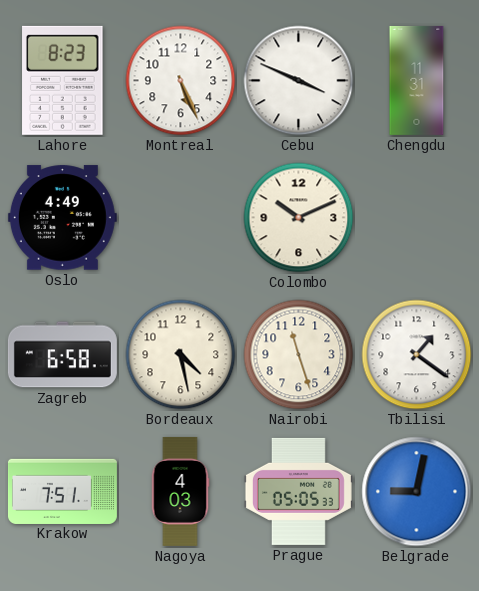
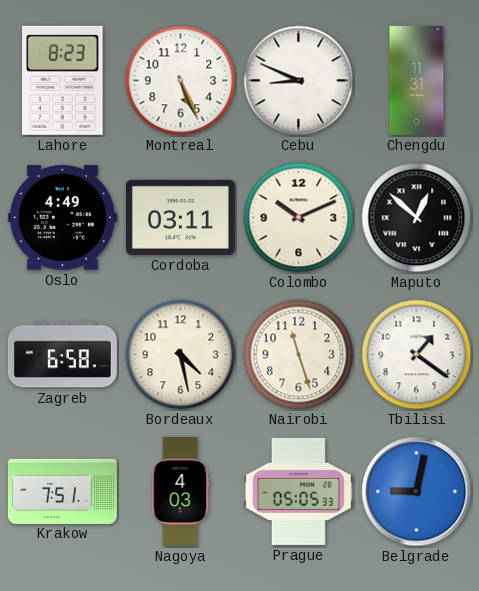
Cebu: 3:49 -> 8:49
Cordoba: none -> 03:11
Maputo: none -> 12:52
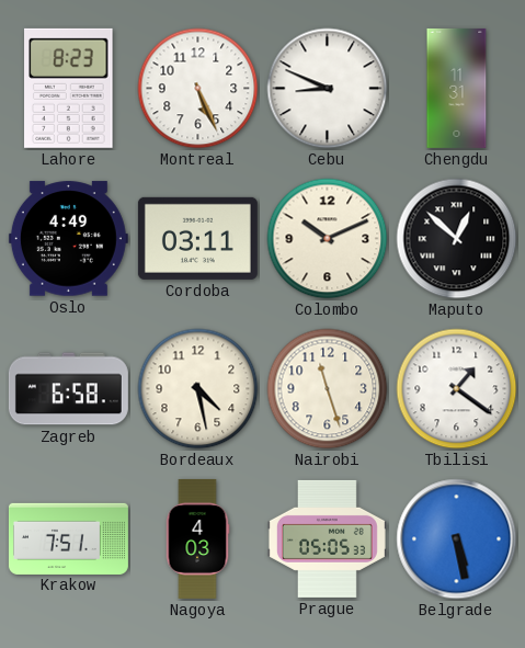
Belgrade: 9:02 -> 5:28
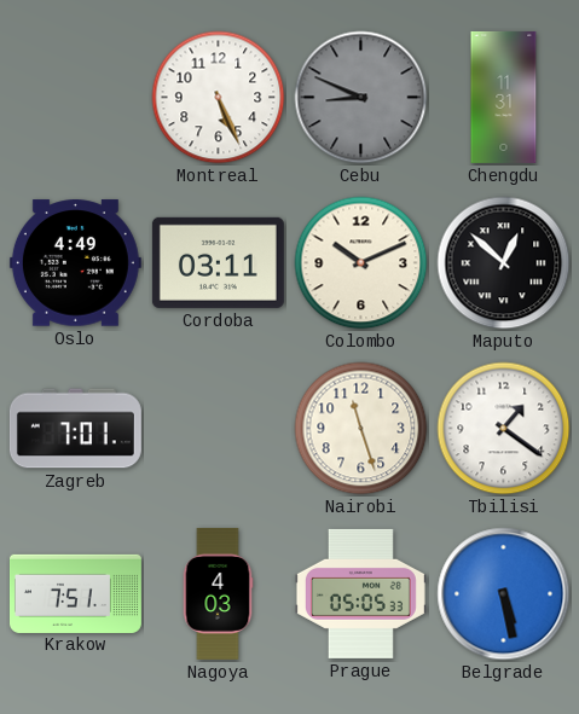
Lahore: 8:23 -> none
Cebu dial: white -> grey
Zagreb: 6:58 -> 7:01
Bordeaux: 4:28 -> none
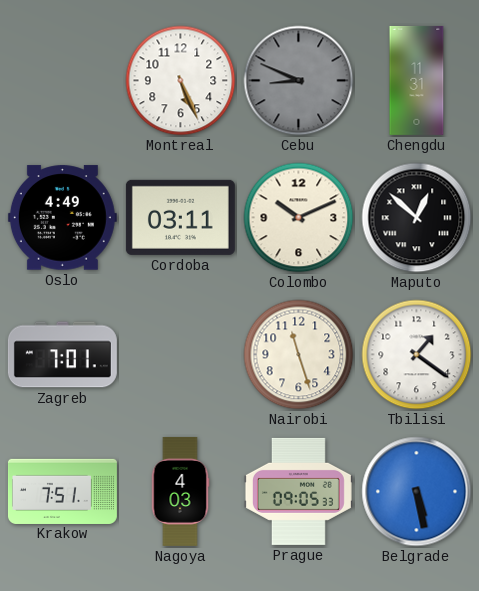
Prague: 05:05 -> 09:05
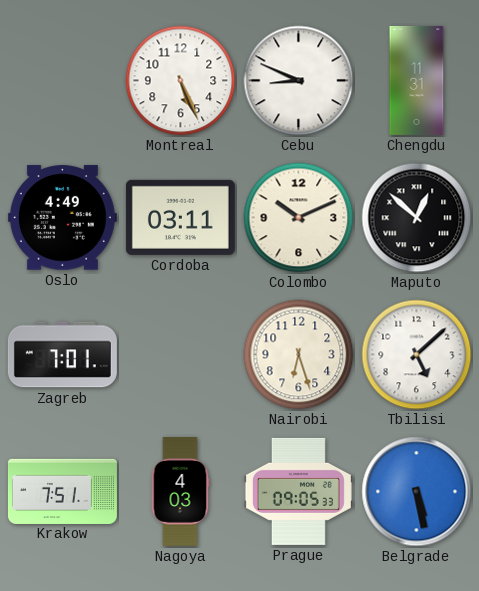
Cebu dial: grey -> white
Nairobi: 11:27 -> 6:27
Tbilisi: 1:21 -> 5:08
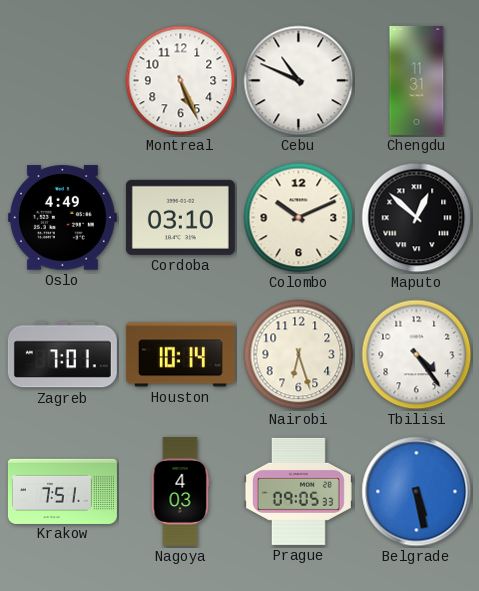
Cebu: 8:49 -> 10:49
Cordoba: 03:11 -> 03:10
Houston: none -> 10:14
Tbilisi: 5:08 -> 4:24
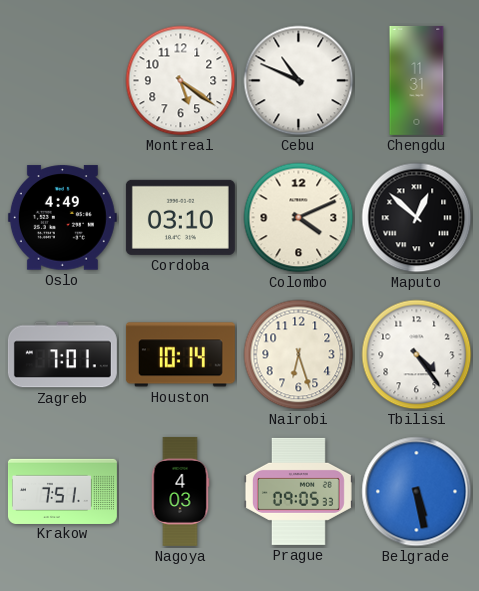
Montreal: 5:26 -> 5:21
Colombo: 10:11 -> 4:11
